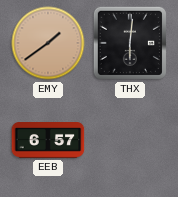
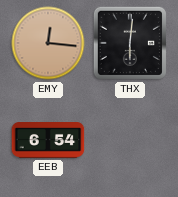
EMY: 1:39 -> 12:16
EEB: 6:57 -> 6:54
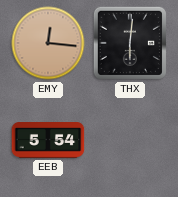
EEB: 6:54 -> 5:54
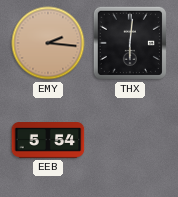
EMY: 12:16 -> 2:16
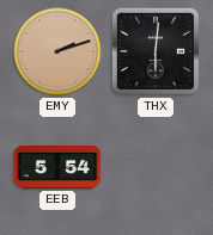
EMY: 2:16 -> 2:12
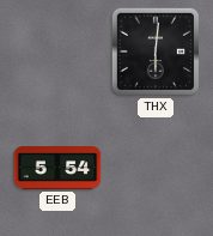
EMY: 2:12 -> none
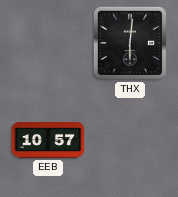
EEB: 5:54 -> 10:57
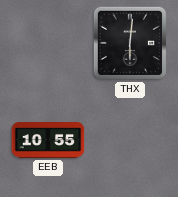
EEB: 10:57 -> 10:55
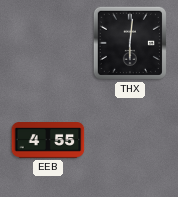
EEB: 10:55 -> 4:55
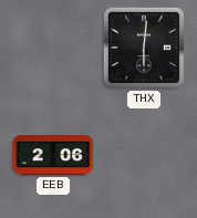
EEB: 4:55 -> 2:06
